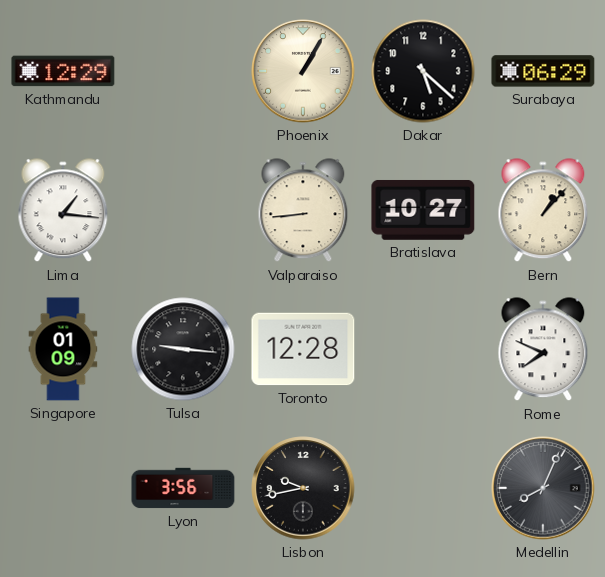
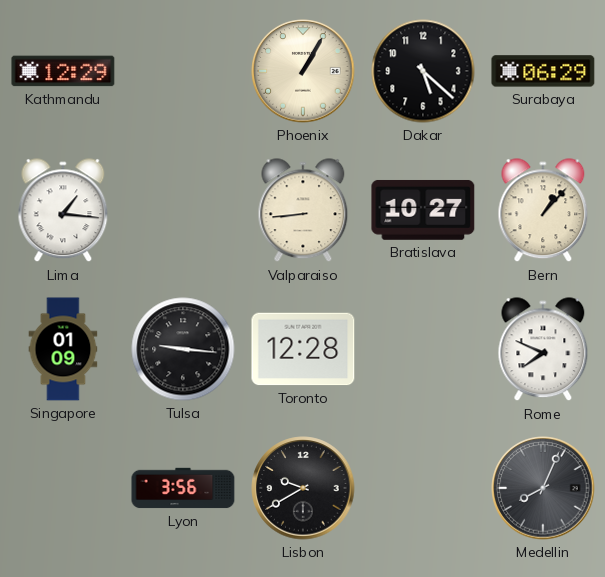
Lisbon: 9:43 -> 9:40
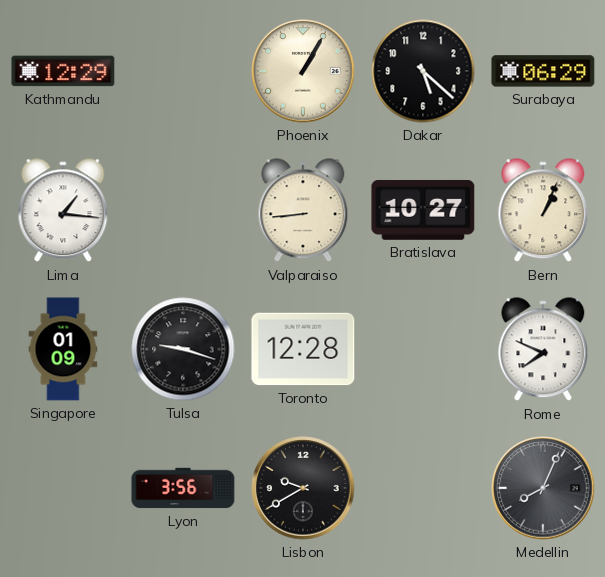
Bern: 1:07 -> 1:04
Tulsa: 9:16 -> 9:18
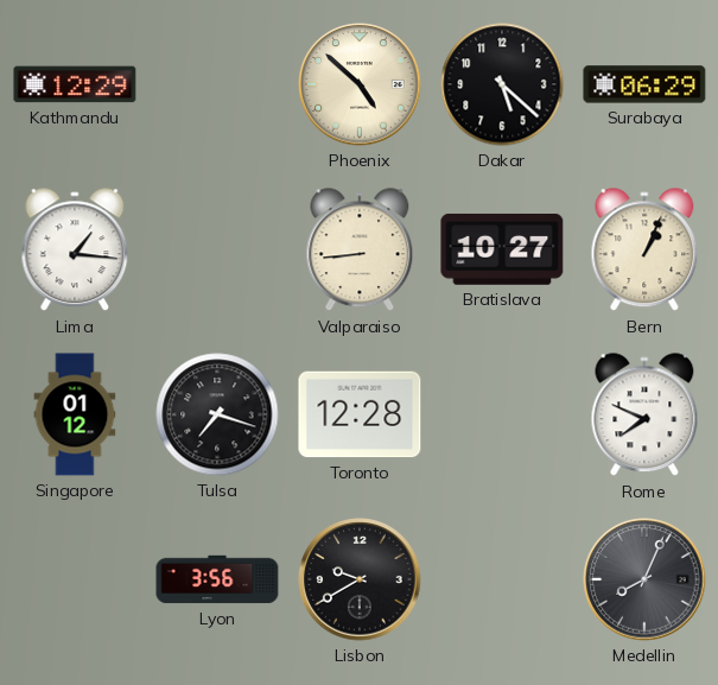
Phoenix: 1:05 -> 4:52
Singapore: 01:09 -> 01:12
Tulsa: 9:18 -> 7:18
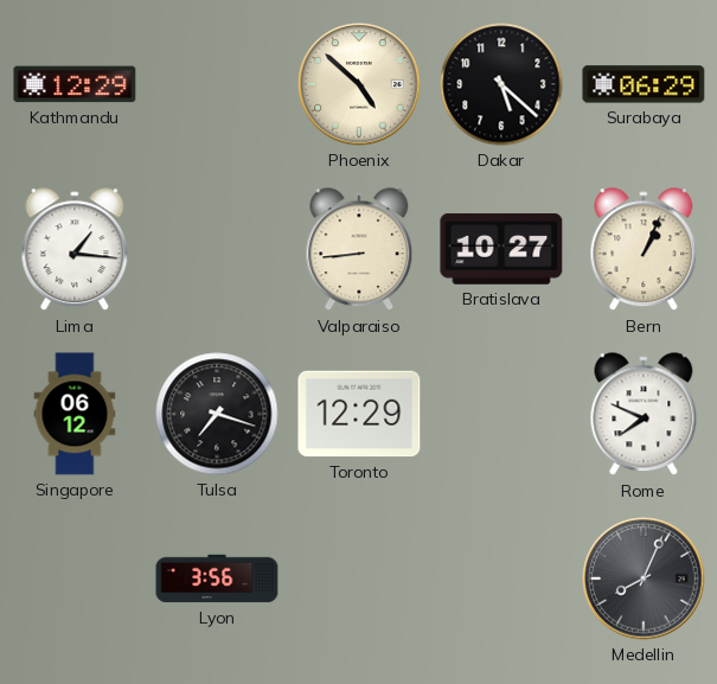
Singapore: 01:12 -> 06:12
Toronto: 12:28 -> 12:29
Lisbon: 9:40 -> none
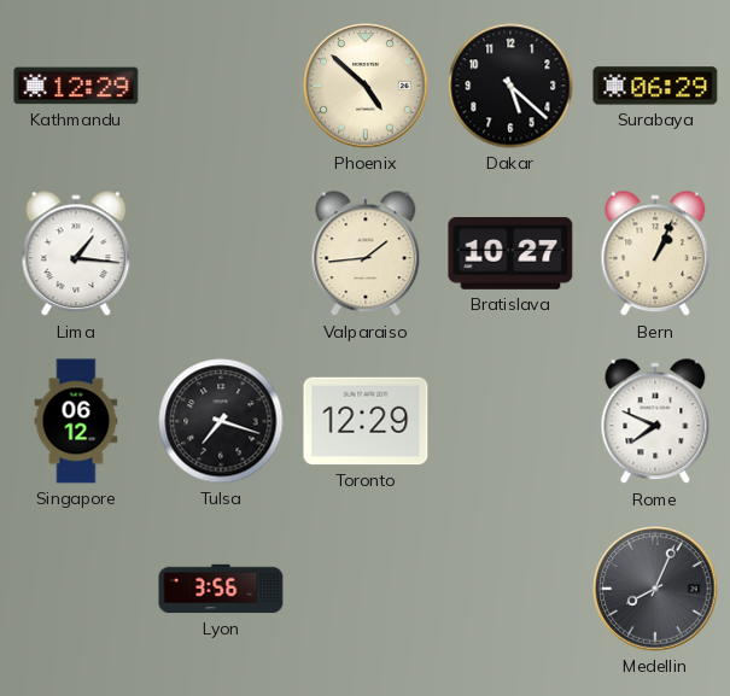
Valparaiso: 8:44 -> 1:44
